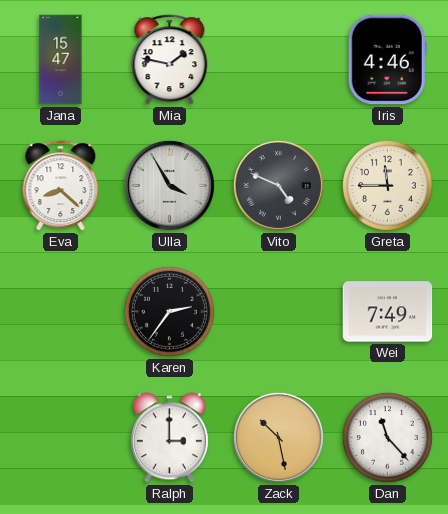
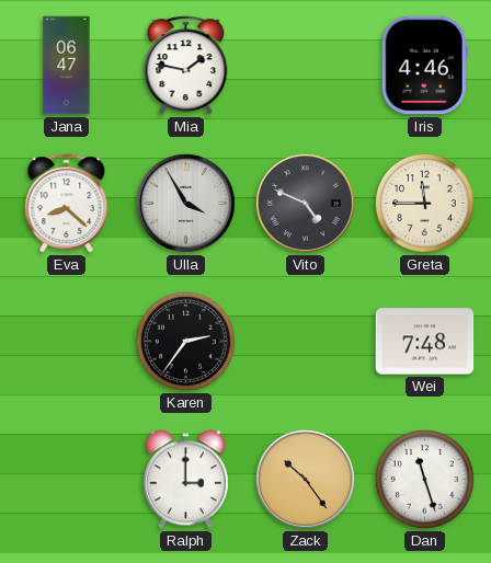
Jana: 15:47 -> 06:47
Wei: 7:49 -> 7:48
Zack: 10:28 -> 10:24
Dan: 11:23 -> 11:27
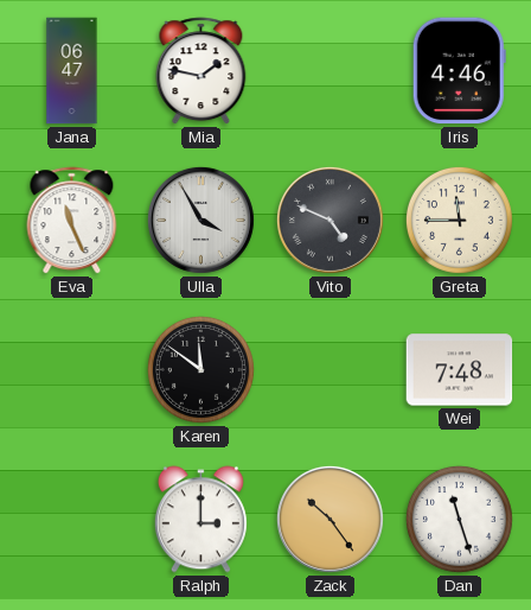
Eva: 8:22 -> 11:26
Karen: 2:36 -> 11:51
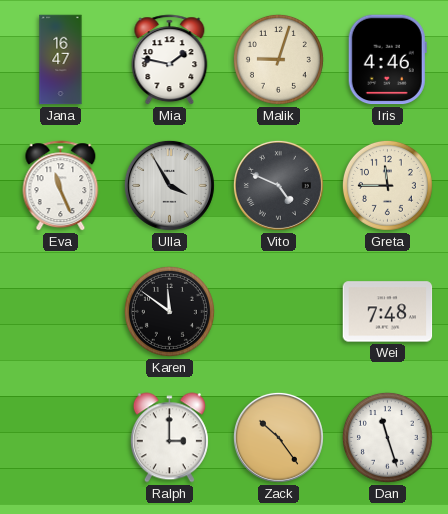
Jana: 06:47 -> 16:47
Malik: none -> 9:03
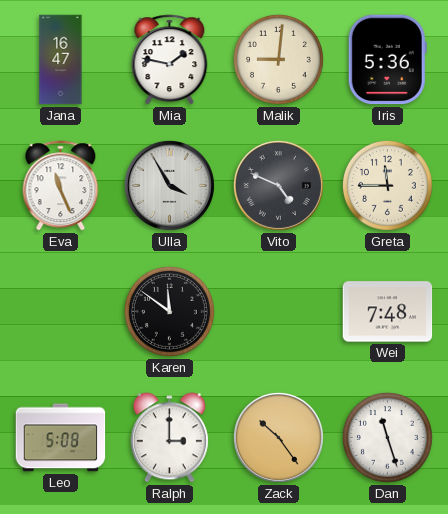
Malik: 9:03 -> 9:01
Iris: 4:46 -> 5:36
Leo: none -> 5:08
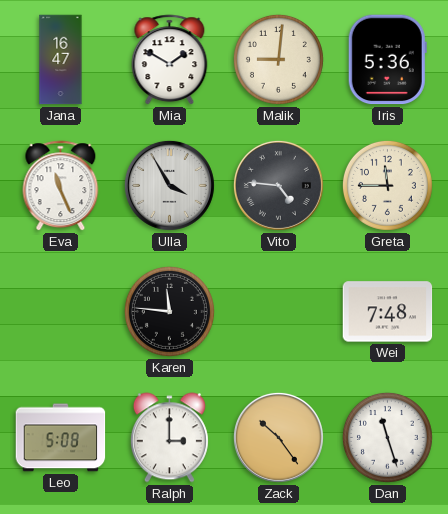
Mia: 1:47 -> 1:50
Vito: 4:49 -> 4:46
Karen: 11:51 -> 11:46
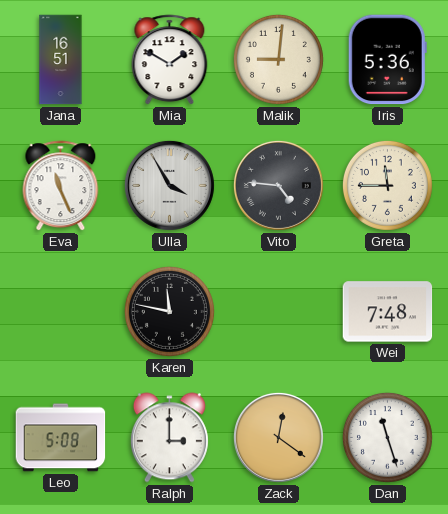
Jana: 16:47 -> 16:51
Karen: 11:46 -> 11:47
Zack: 10:24 -> 12:21
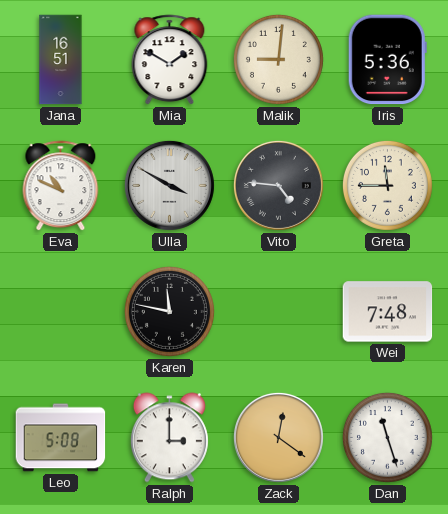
Eva: 11:26 -> 10:49
Ulla: 3:55 -> 3:50
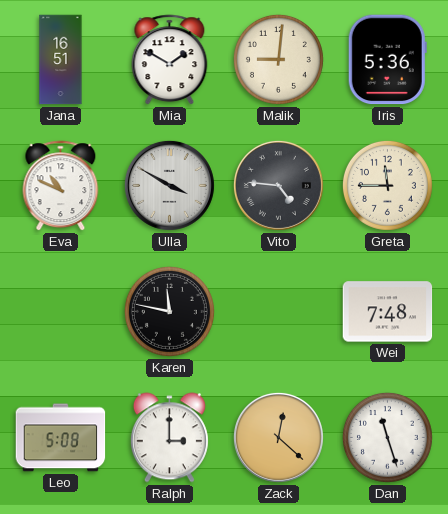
Zack: 12:21 -> 12:22
